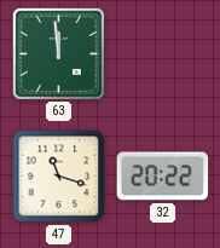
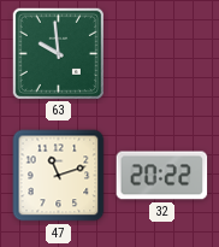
63: 11:59 -> 9:59
47: 11:18 -> 11:12
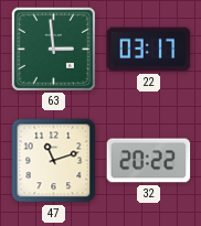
63: 9:59 -> 2:59
22: none -> 03:17
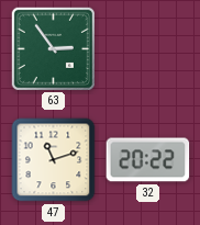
63: 2:59 -> 2:54
22: 03:17 -> none
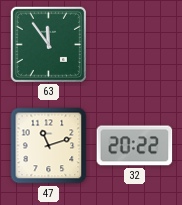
63: 2:54 -> 11:54
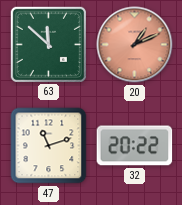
63: 11:54 -> 11:52
20: none -> 1:11
